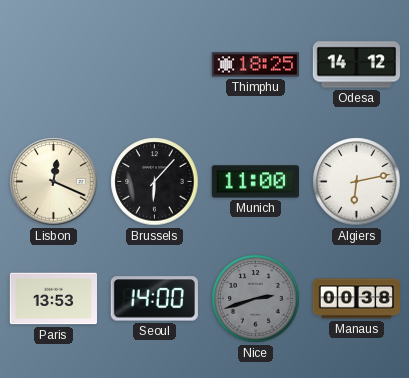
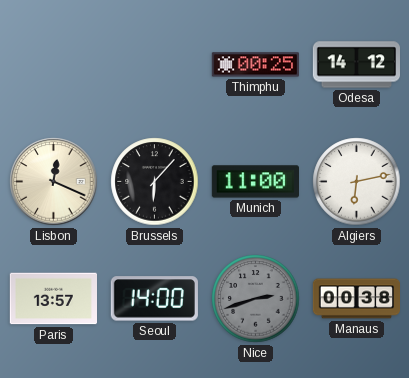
Thimphu: 18:25 -> 00:25
Paris: 13:53 -> 13:57
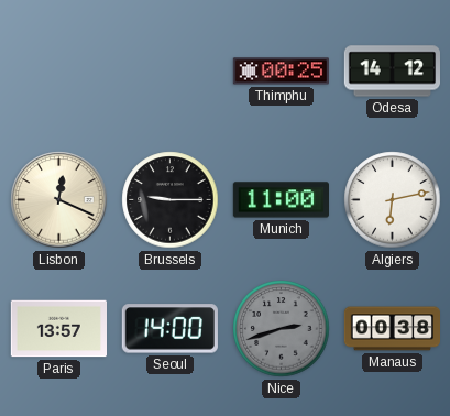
Brussels: 6:07 -> 9:15
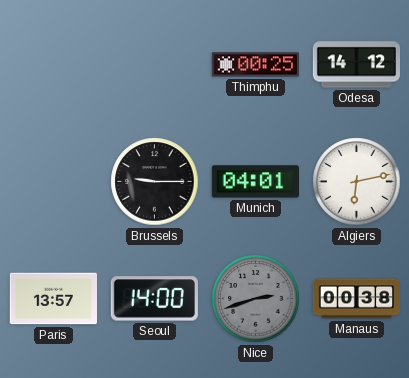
Lisbon: 12:19 -> none
Munich: 11:00 -> 04:01
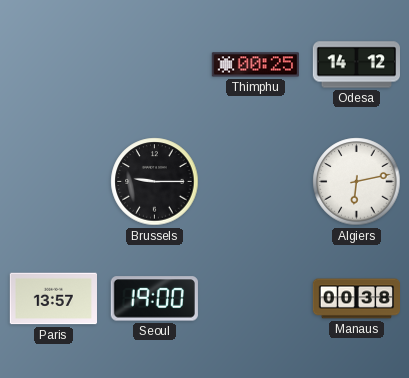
Munich: 04:01 -> none
Seoul: 14:00 -> 19:00
Nice: 2:42 -> none
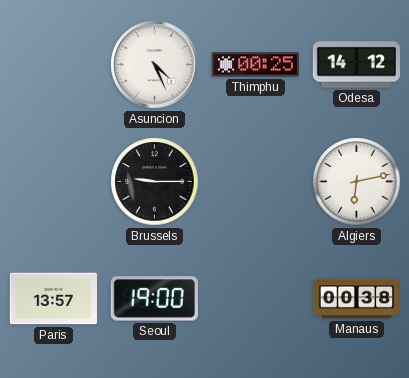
Asuncion: none -> 4:26
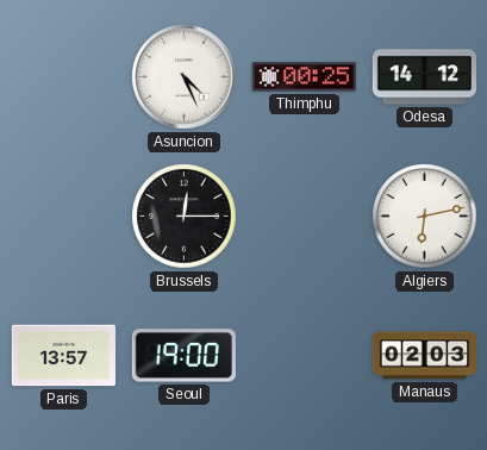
Brussels: 9:15 -> 12:15
Manaus: 00:38 -> 02:03
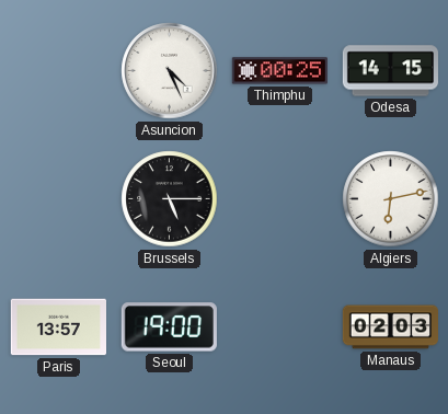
Odesa: 14:12 -> 14:15
Brussels: 12:15 -> 5:15
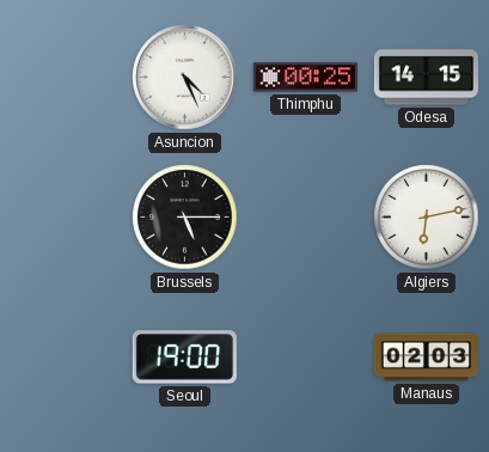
Paris: 13:57 -> none
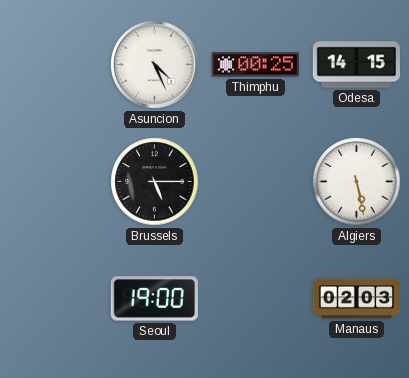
Algiers: 6:13 -> 5:28
